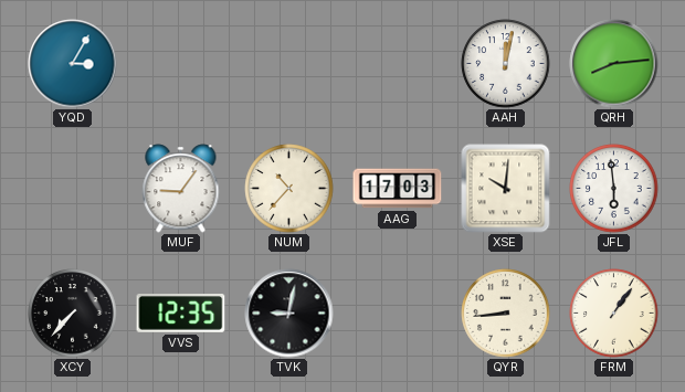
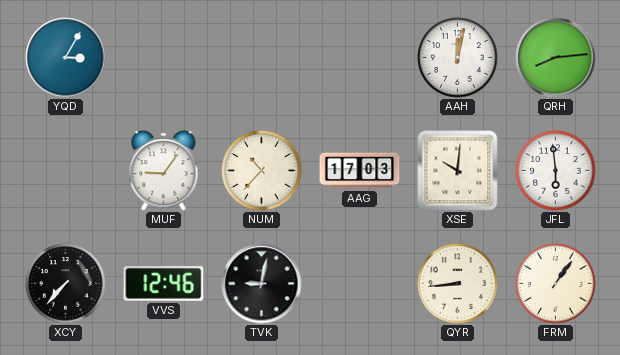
VVS: 12:35 -> 12:46
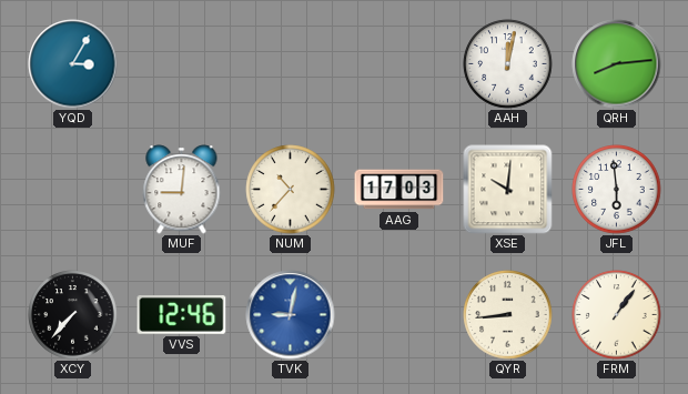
MUF: 9:06 -> 9:01
TVK dial: black -> blue
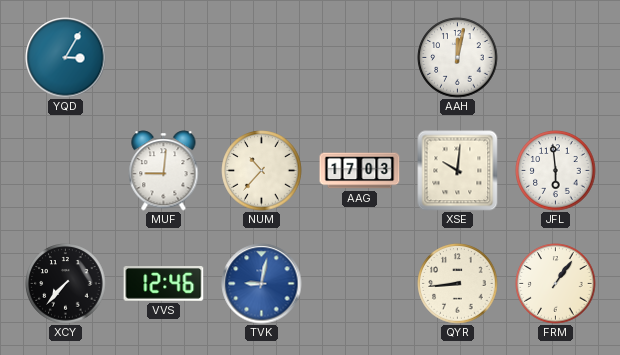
QRH: 8:14 -> none
